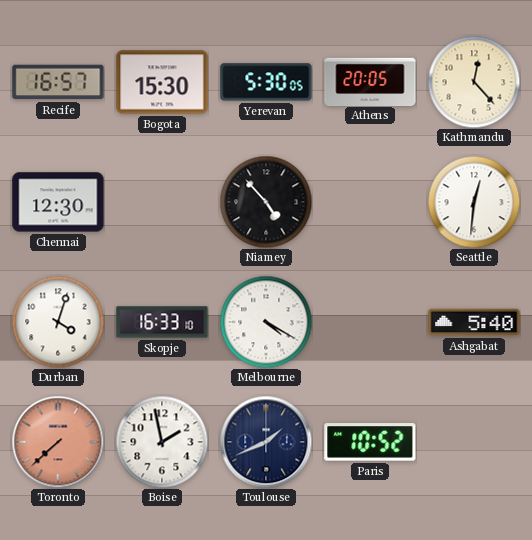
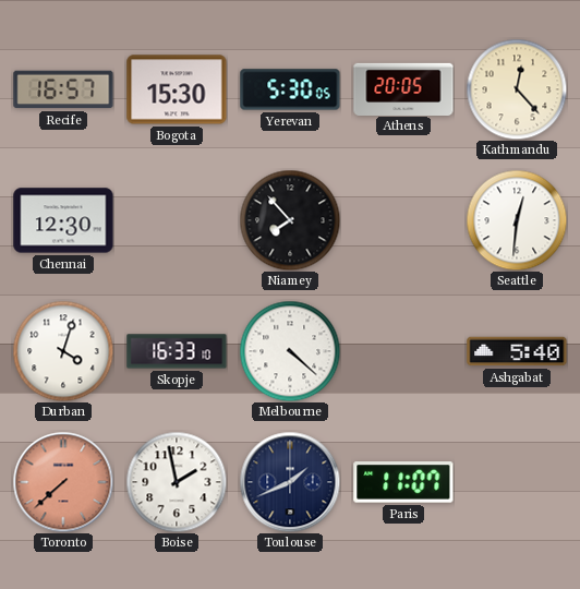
Niamey: 4:53 -> 7:53
Melbourne: 4:20 -> 4:22
Paris: 10:52 -> 11:07
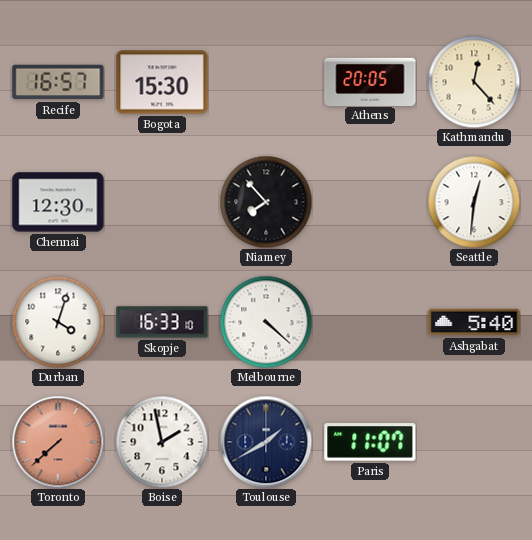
Yerevan: 5:30 -> none
Toulouse: 1:41 -> 1:40
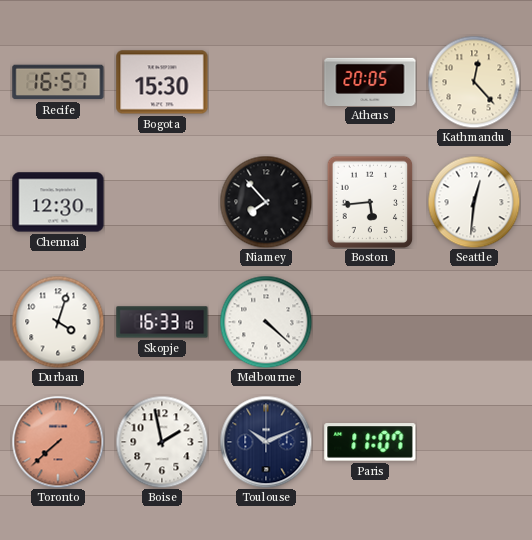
Boston: none -> 5:44
Ashgabat: 5:40 -> none
Toulouse: 1:40 -> 10:11
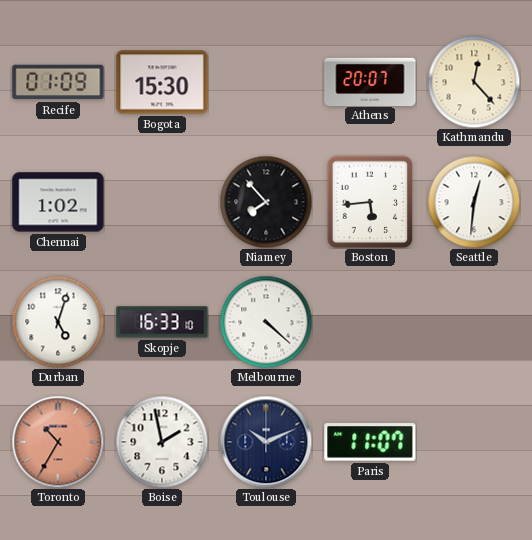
Recife: 16:57 -> 01:09
Athens: 20:05 -> 20:07
Chennai: 12:30 -> 1:02
Durban: 4:03 -> 5:03
Toronto: 7:38 -> 10:35
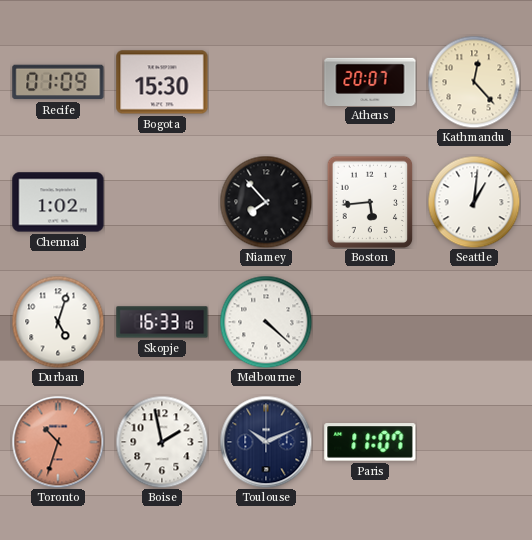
Seattle: 12:31 -> 1:01
Toronto: 10:35 -> 10:33
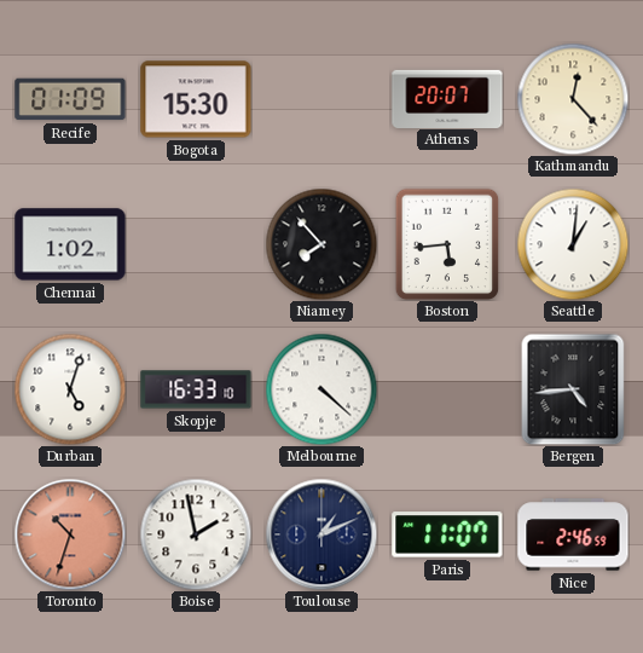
Bergen: none -> 4:44
Toulouse: 10:11 -> 1:11
Nice: none -> 2:46
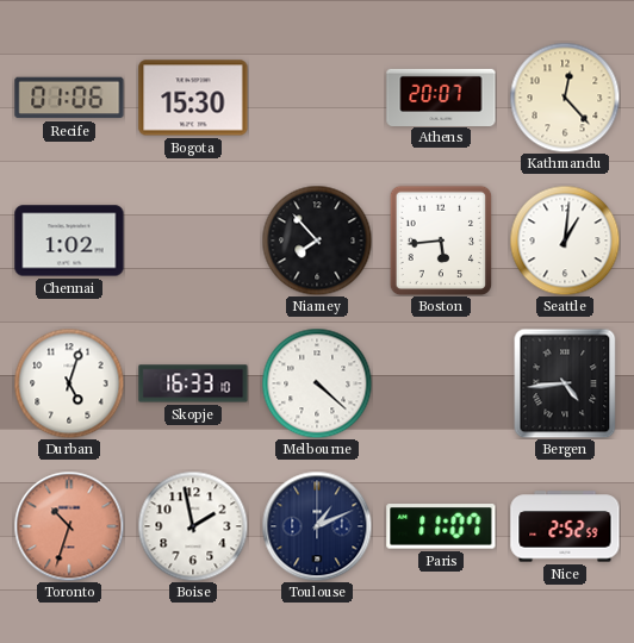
Recife: 01:09 -> 01:06
Nice: 2:46 -> 2:52
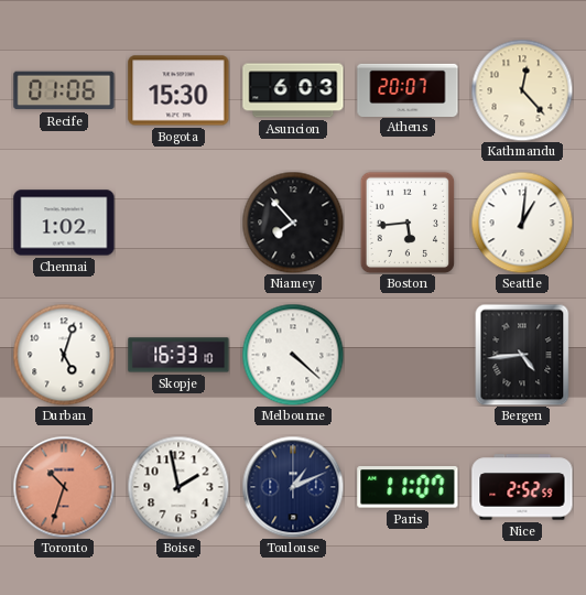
Asuncion: none -> 6:03
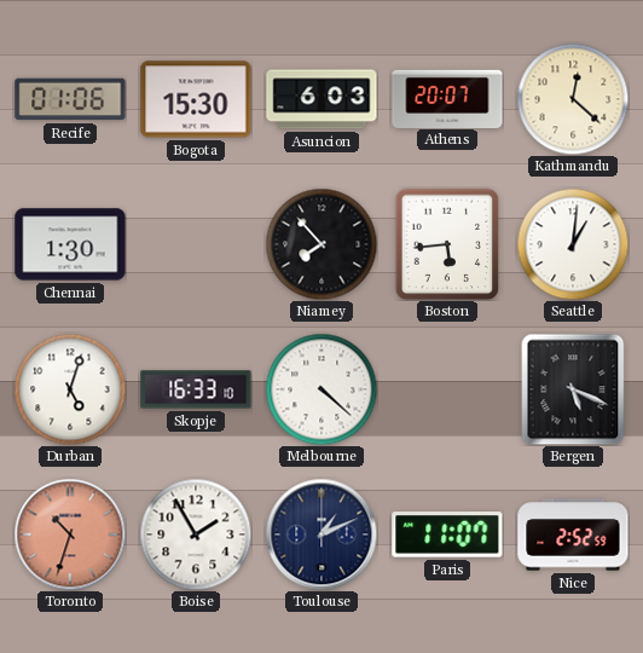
Kathmandu: 12:23 -> 12:22
Chennai: 1:02 -> 1:30
Bergen: 4:44 -> 5:19
Boise: 1:58 -> 1:55
